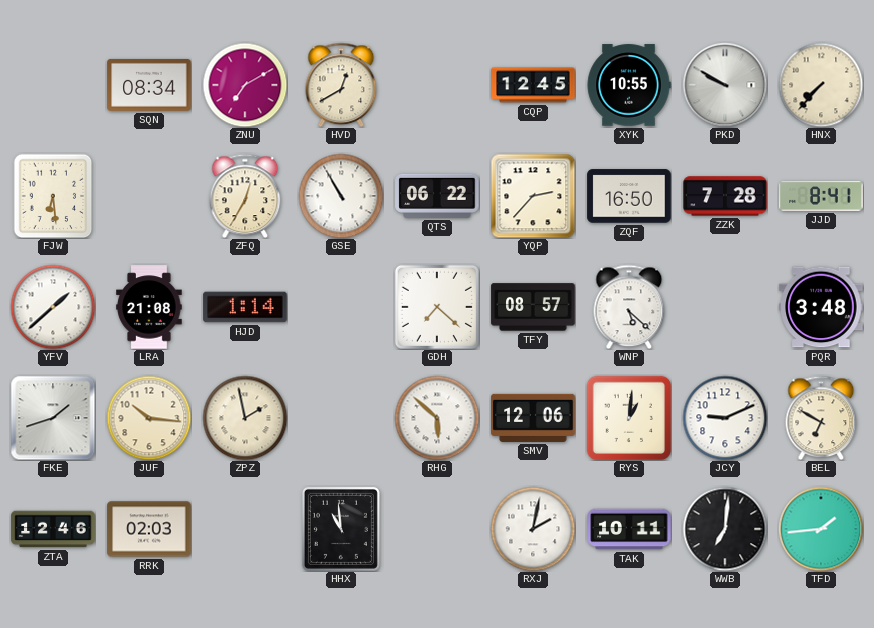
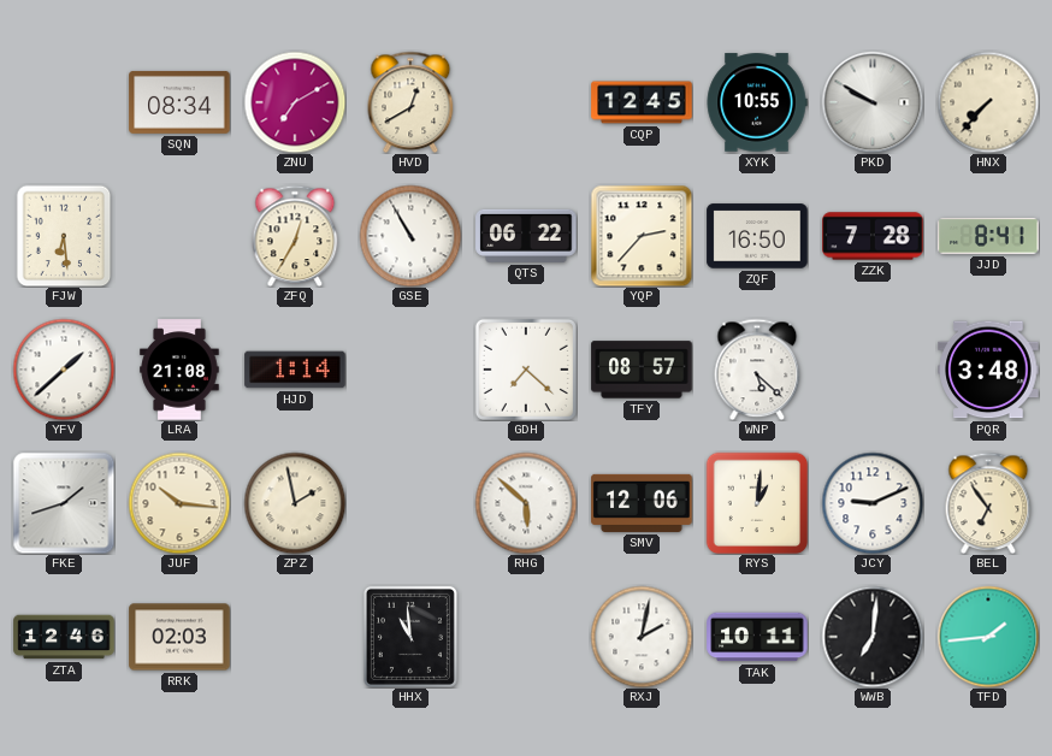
BEL: 6:50 -> 6:54
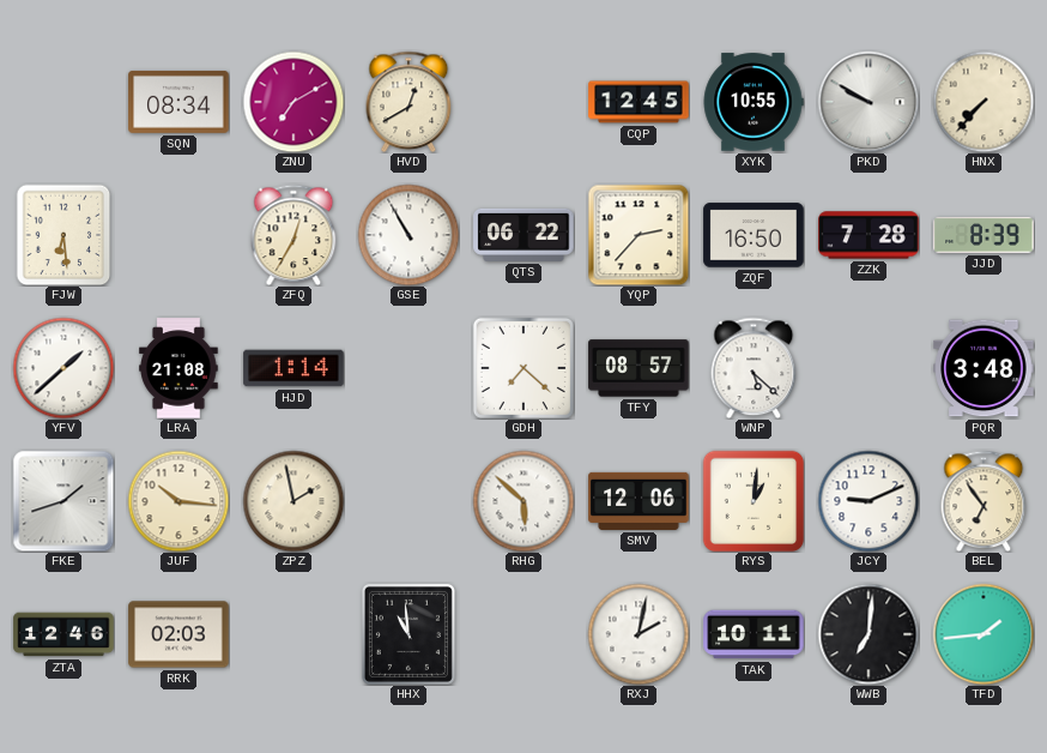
JJD: 8:41 -> 8:39
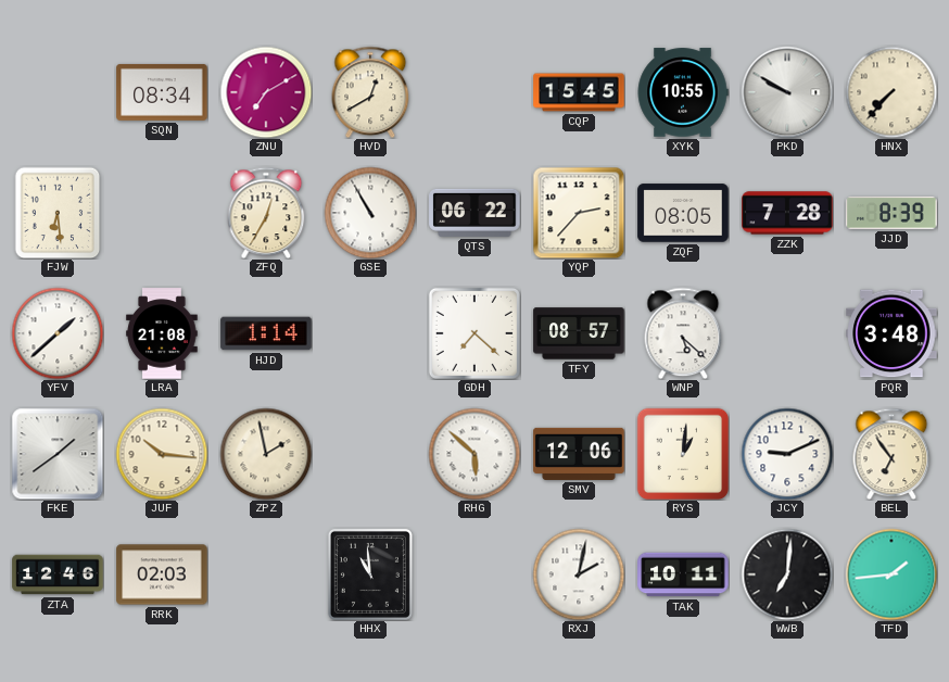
CQP: 12:45 -> 15:45
ZQF: 16:50 -> 08:05
FKE: 1:42 -> 1:39
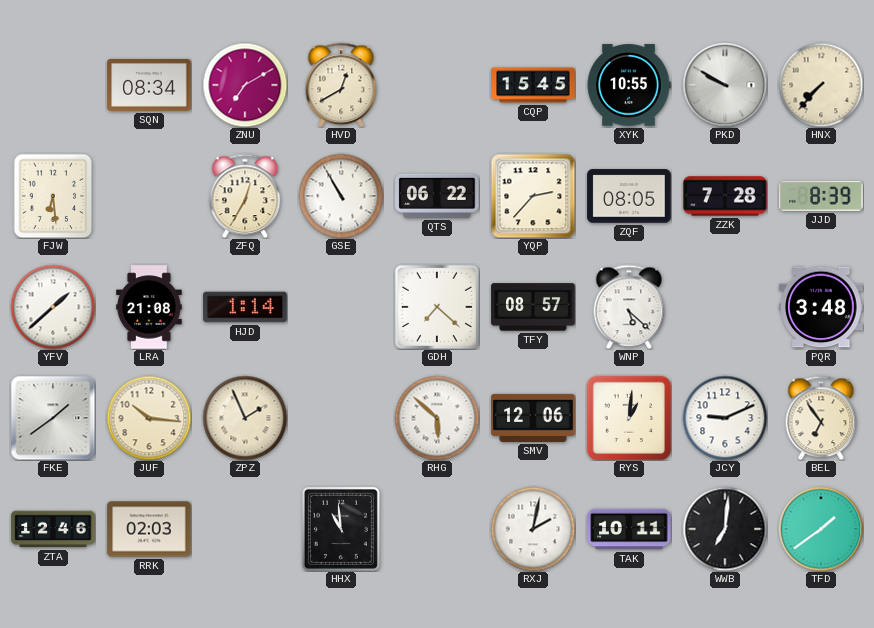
ZPZ: 1:58 -> 1:56
TFD: 1:44 -> 1:39
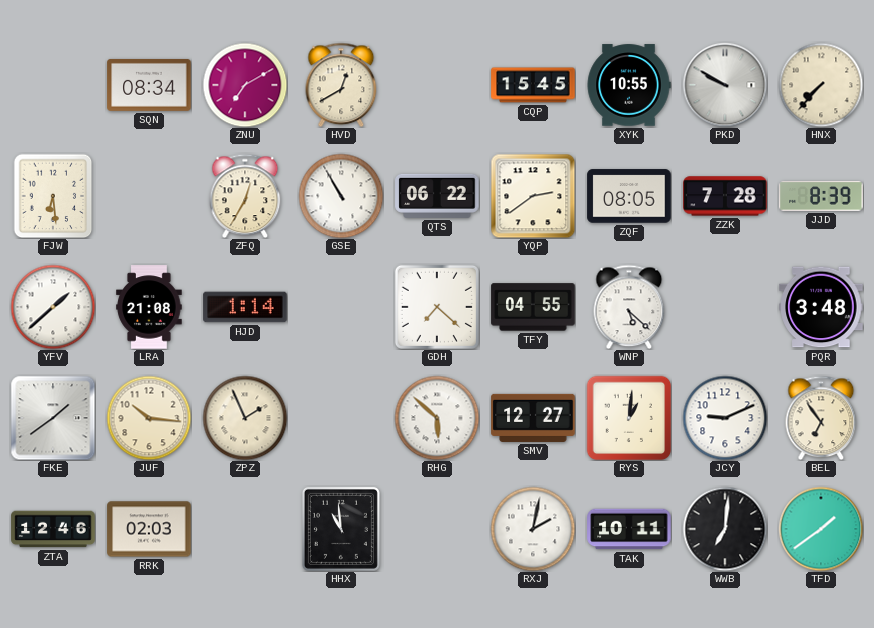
YQP: 2:37 -> 2:39
TFY: 08:57 -> 04:55
SMV: 12:06 -> 12:27
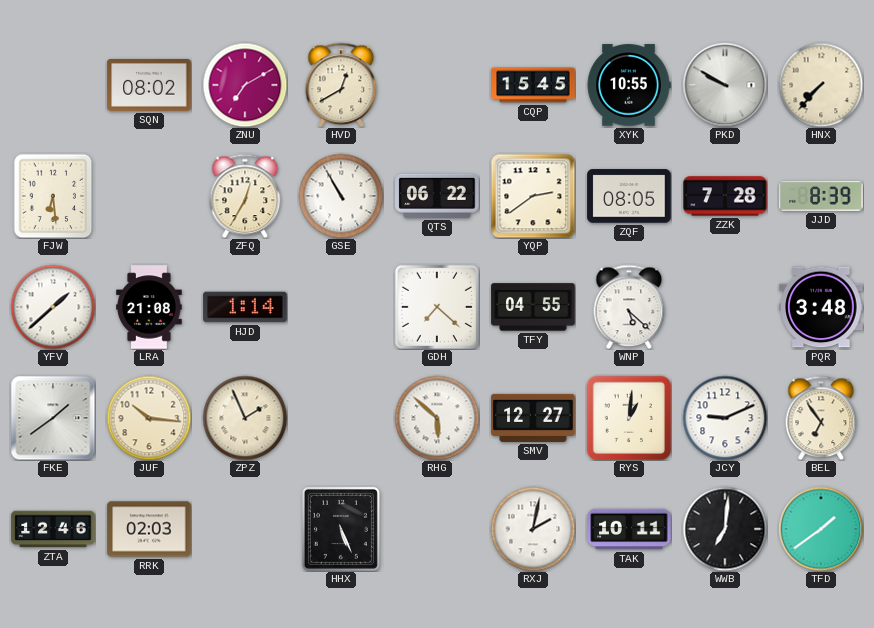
SQN: 08:34 -> 08:02
HHX: 10:59 -> 5:26
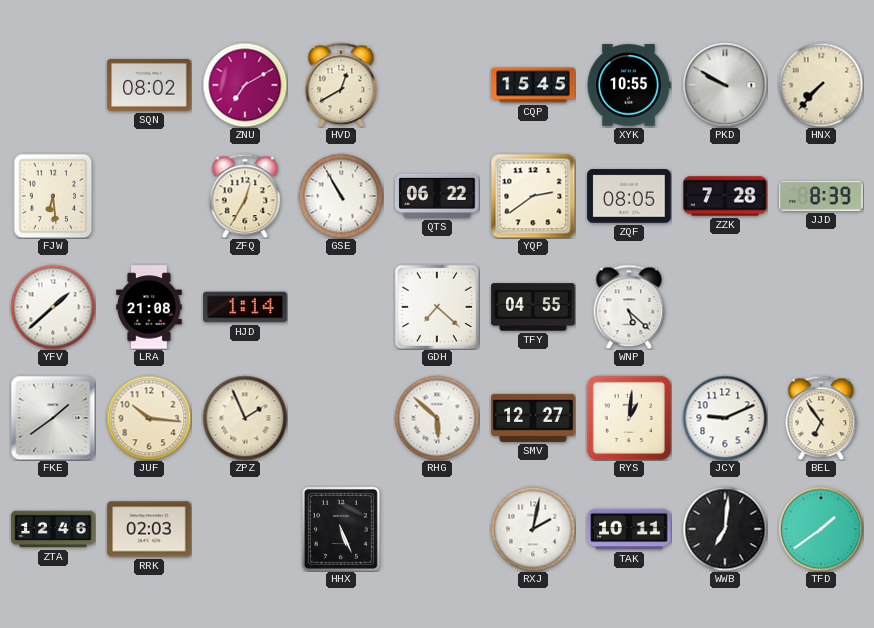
PQR: 3:48 -> none
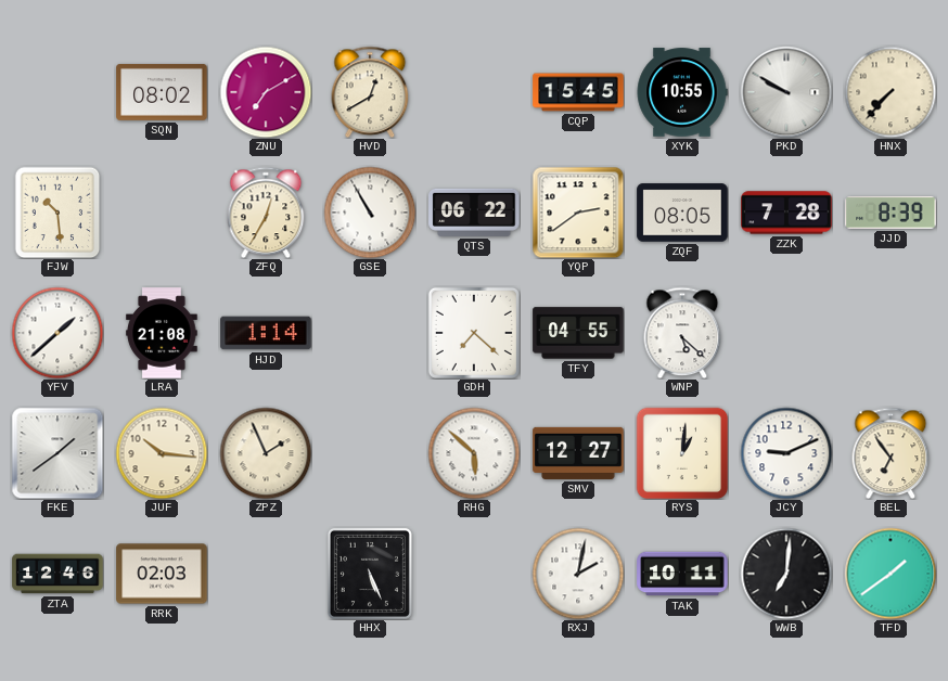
FJW: 6:29 -> 10:29
